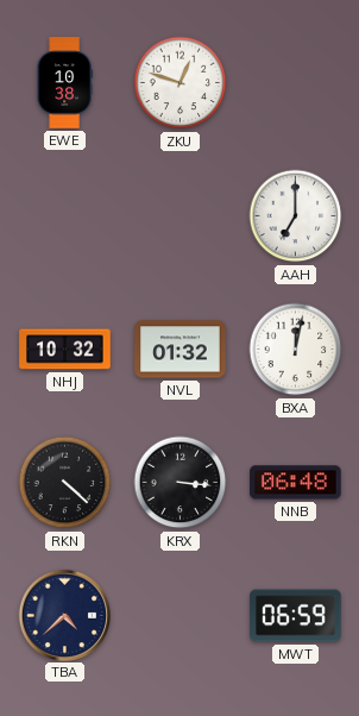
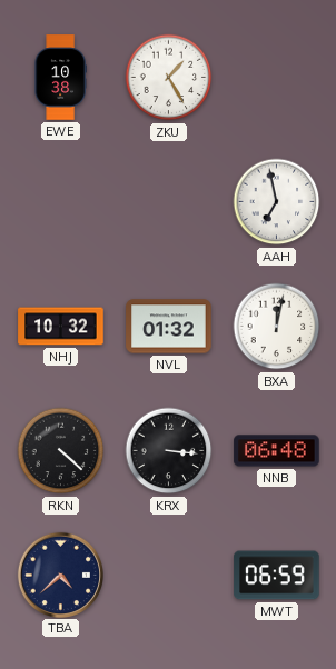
ZKU: 12:48 -> 1:25
AAH: 7:00 -> 6:58
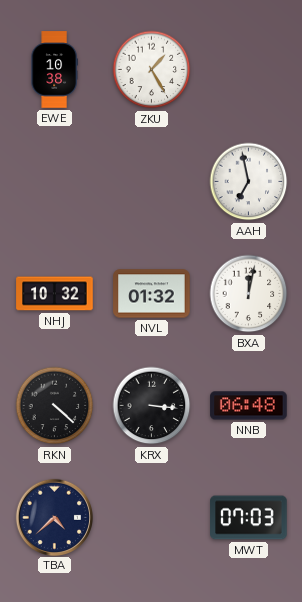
MWT: 06:59 -> 07:03
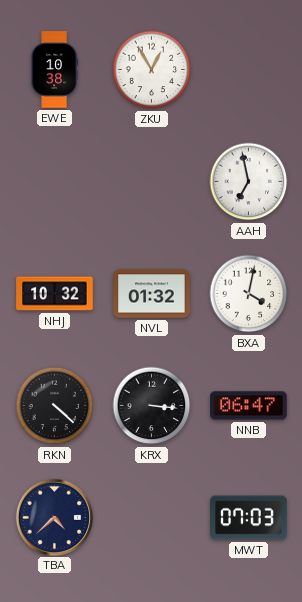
ZKU: 1:25 -> 12:55
BXA: 12:02 -> 4:02
NNB: 06:48 -> 06:47
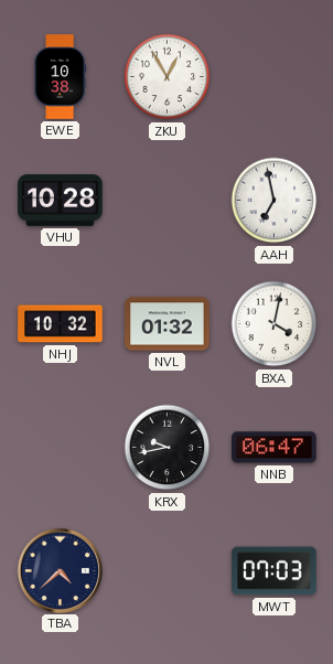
VHU: none -> 10:28
RKN: 4:22 -> none
KRX: 3:16 -> 9:43
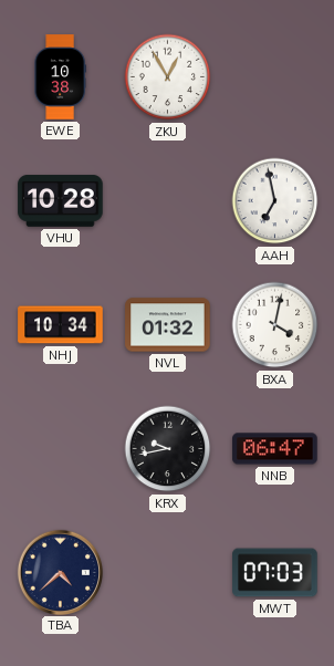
NHJ: 10:32 -> 10:34
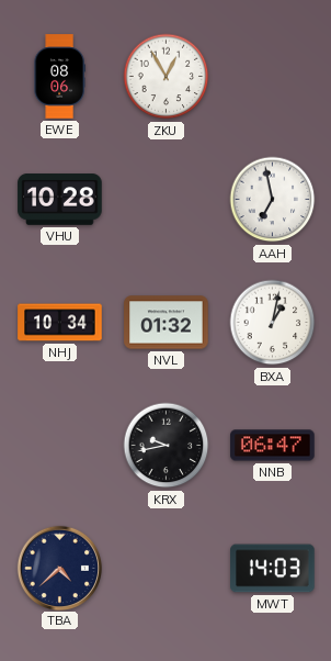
EWE: 10:38 -> 08:06
BXA: 4:02 -> 1:02
MWT: 07:03 -> 14:03
